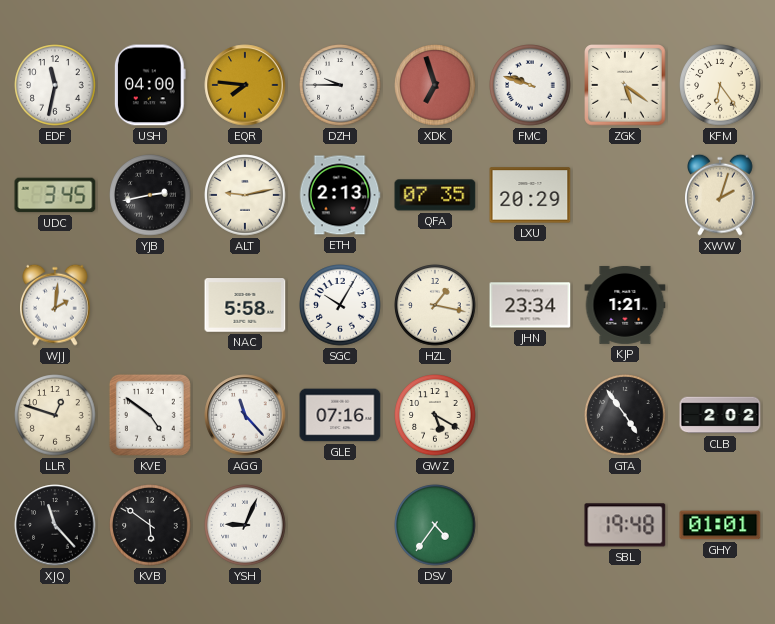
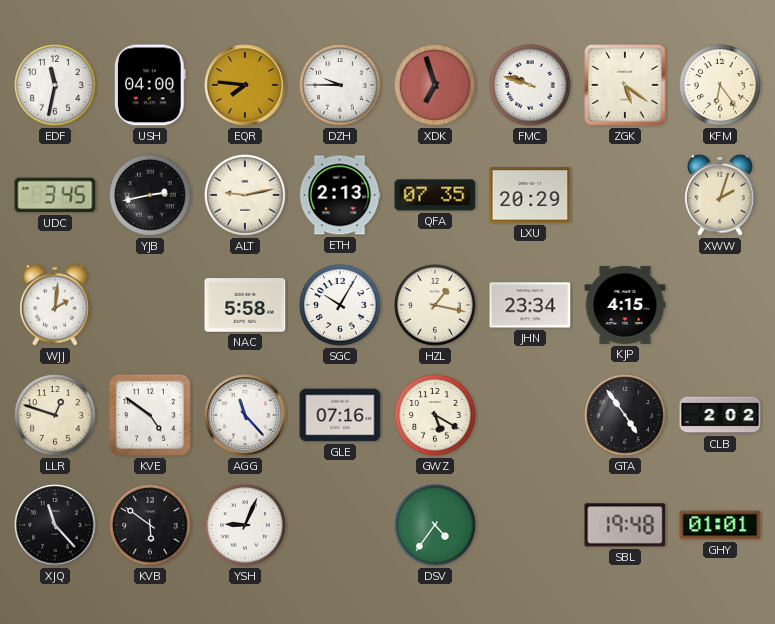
KJP: 1:21 -> 4:15
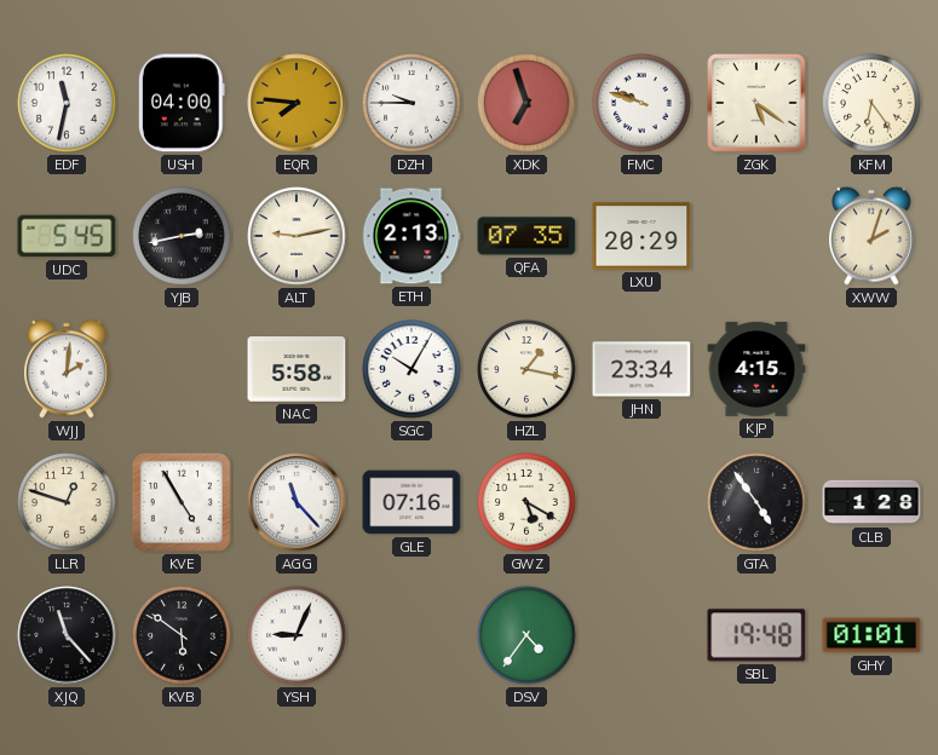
UDC: 3:45 -> 5:45
KVE: 4:51 -> 4:55
CLB: 2:02 -> 1:28
